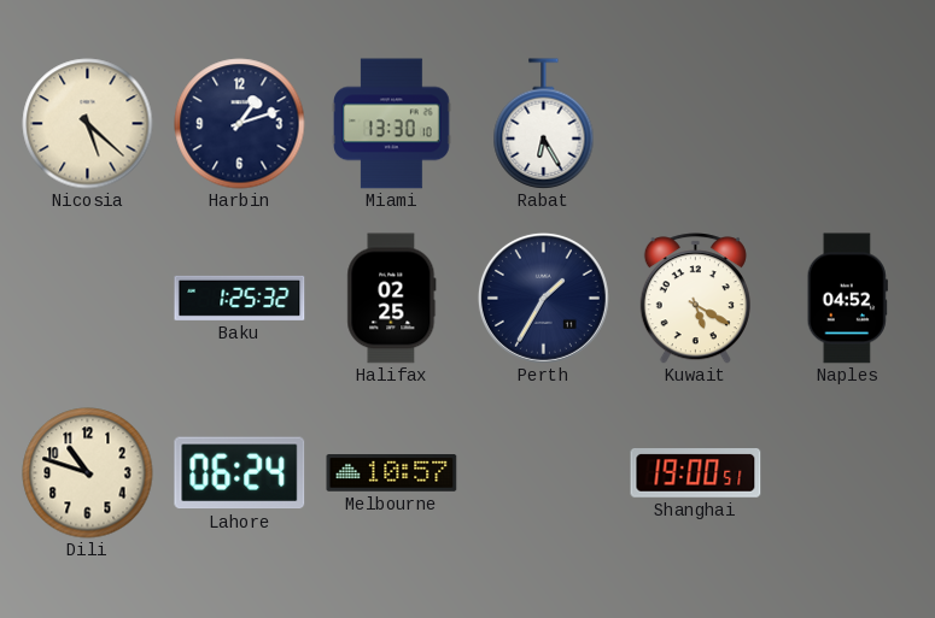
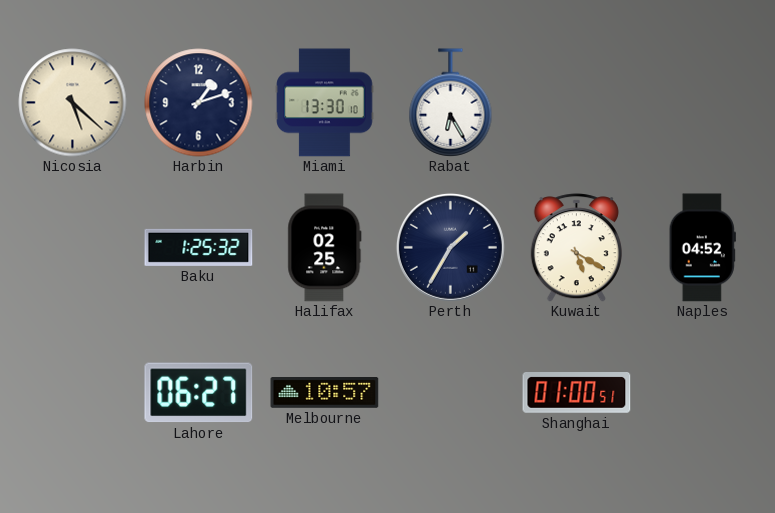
Dili: 10:48 -> none
Lahore: 06:24 -> 06:27
Shanghai: 19:00 -> 01:00
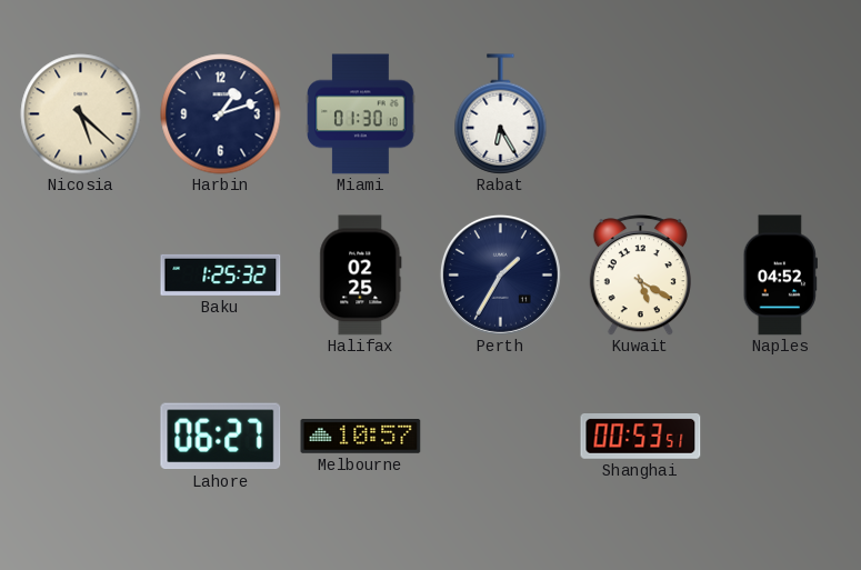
Miami: 13:30 -> 01:30
Shanghai: 01:00 -> 00:53
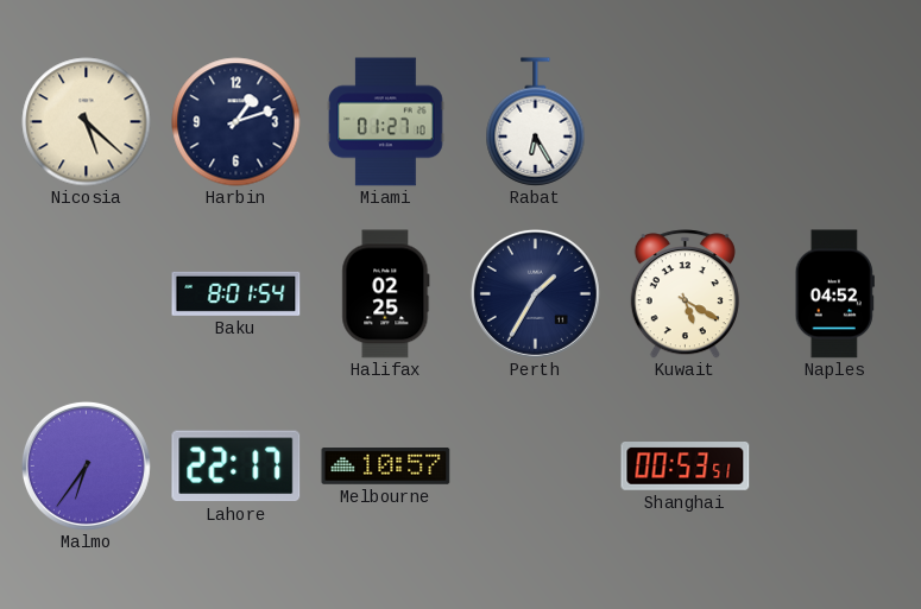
Miami: 01:30 -> 01:27
Baku: 1:25 -> 8:01
Malmo: none -> 6:36
Lahore: 06:27 -> 22:17
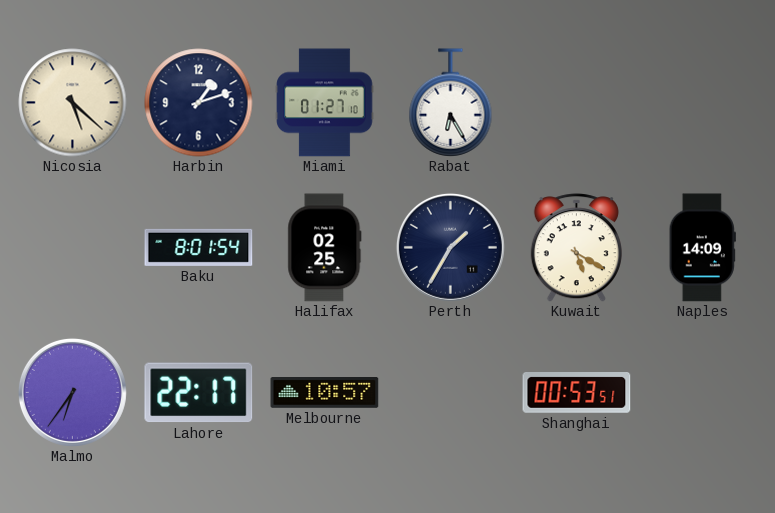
Naples: 04:52 -> 14:09
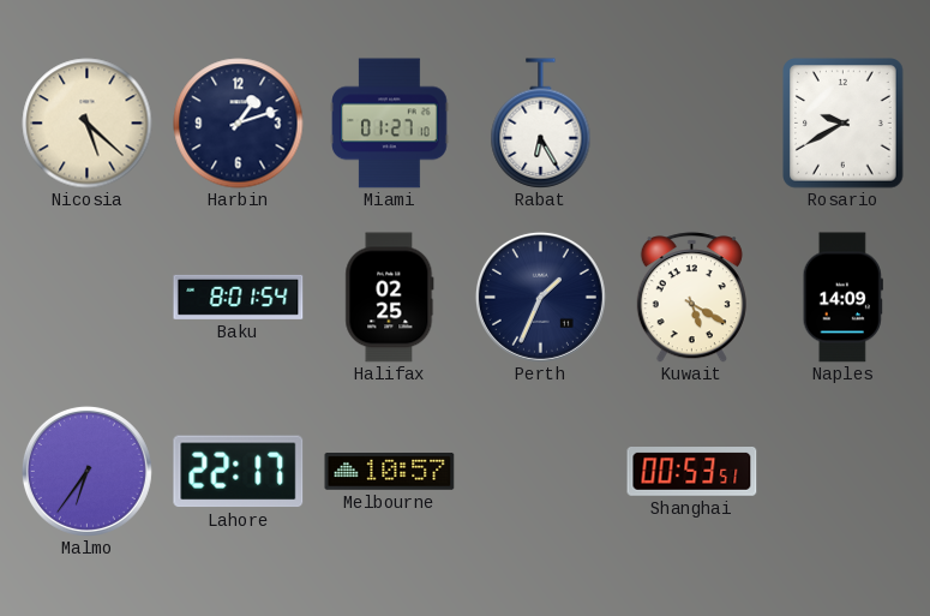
Rosario: none -> 9:40
Perth: 1:35 -> 1:34
